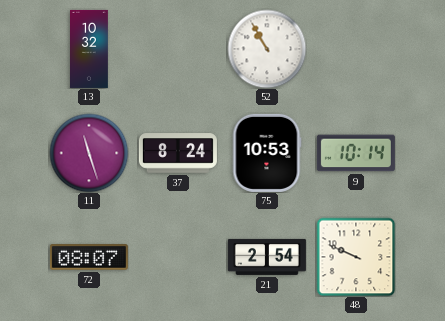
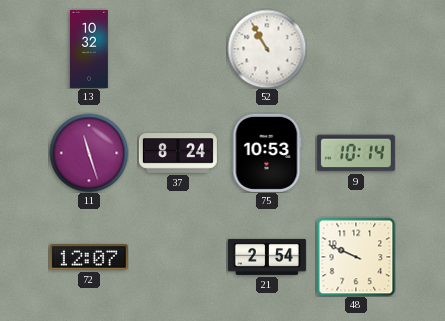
72: 08:07 -> 12:07
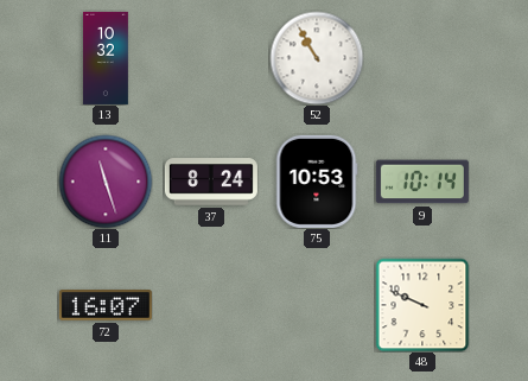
72: 12:07 -> 16:07
21: 2:54 -> none
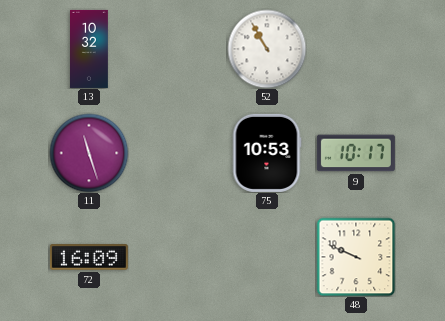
37: 8:24 -> none
9: 10:14 -> 10:17
72: 16:07 -> 16:09
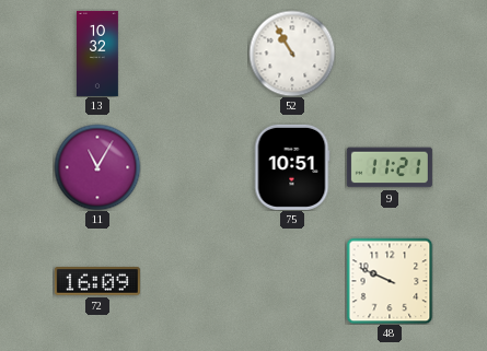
11: 11:27 -> 11:05
75: 10:53 -> 10:51
9: 10:17 -> 11:21
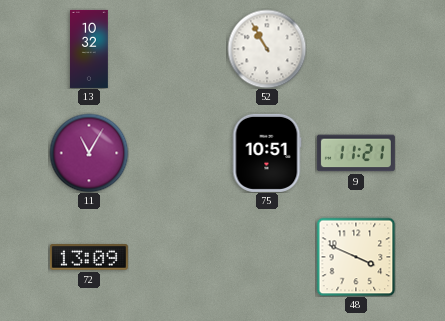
72: 16:09 -> 13:09
48: 9:49 -> 3:49
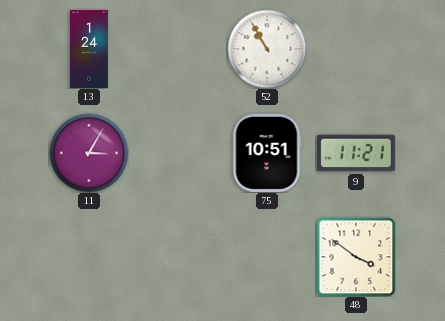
13: 10:32 -> 1:24
11: 11:05 -> 3:05
72: 13:09 -> none
48: 3:49 -> 3:51
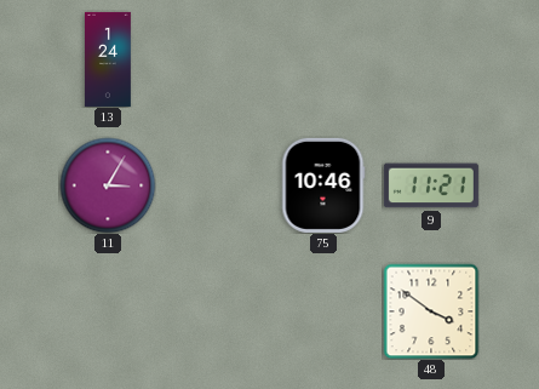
52: 10:55 -> none
75: 10:51 -> 10:46
